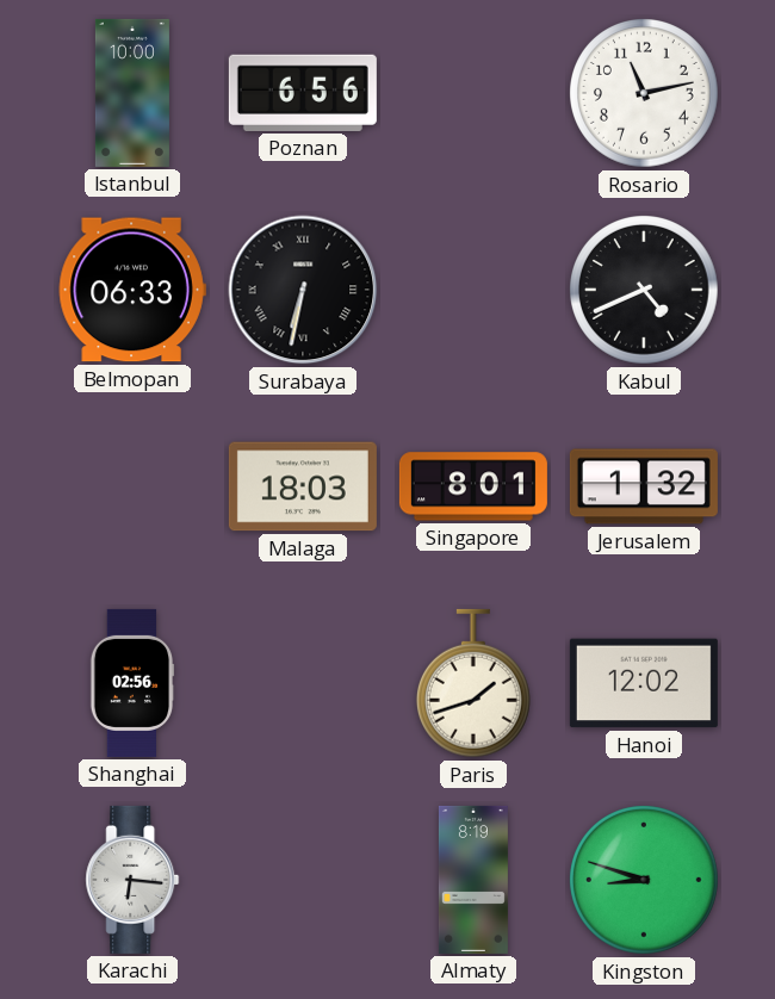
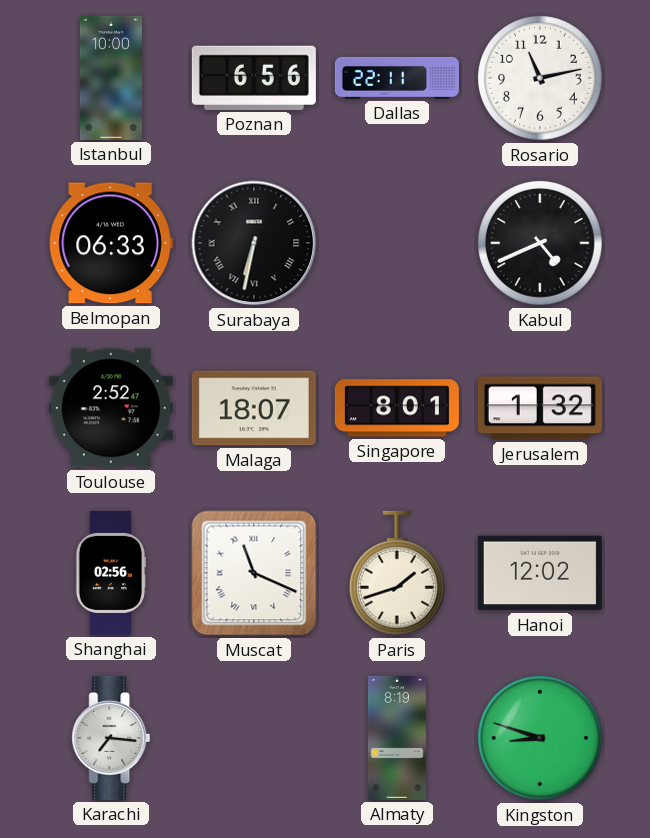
Dallas: none -> 22:11
Toulouse: none -> 2:52
Malaga: 18:03 -> 18:07
Muscat: none -> 11:19
Karachi: 6:16 -> 7:16
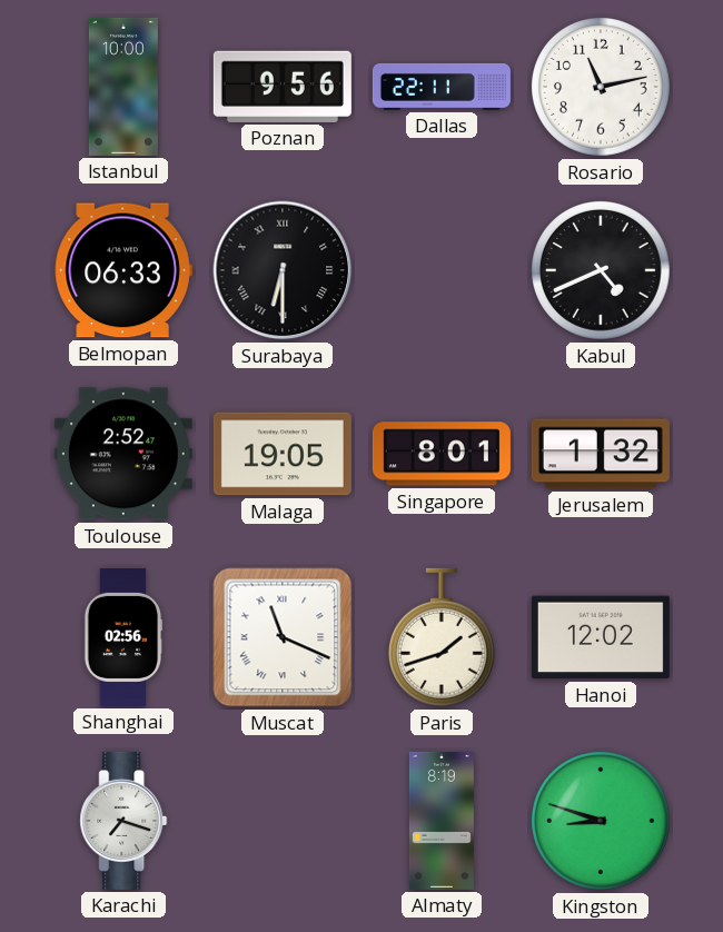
Poznan: 6:56 -> 9:56
Surabaya: 6:32 -> 6:30
Malaga: 18:07 -> 19:05
Karachi: 7:16 -> 7:18
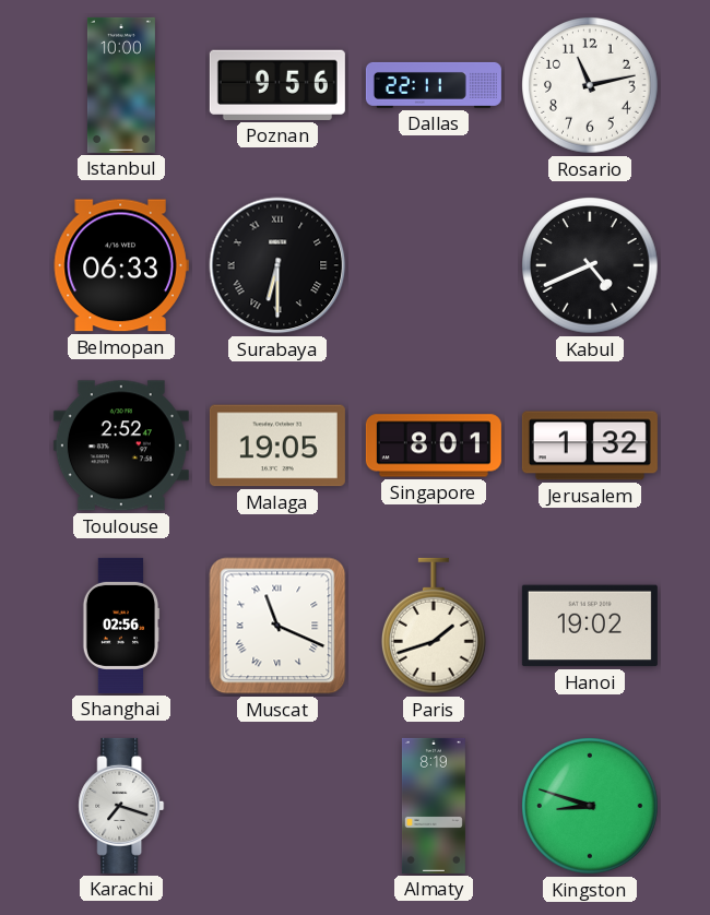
Hanoi: 12:02 -> 19:02
